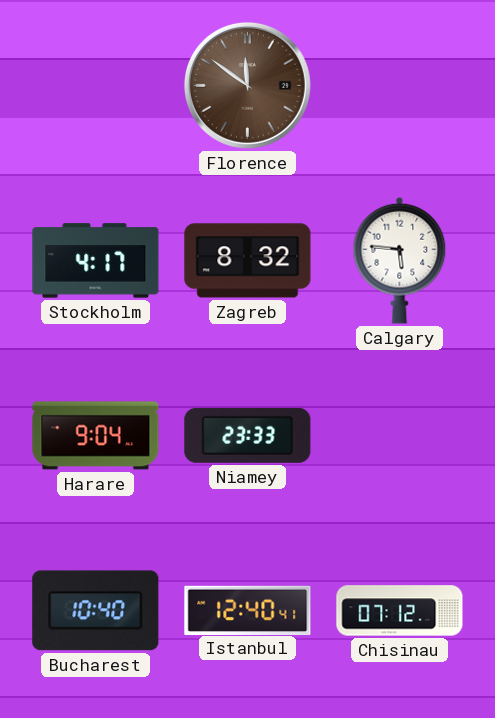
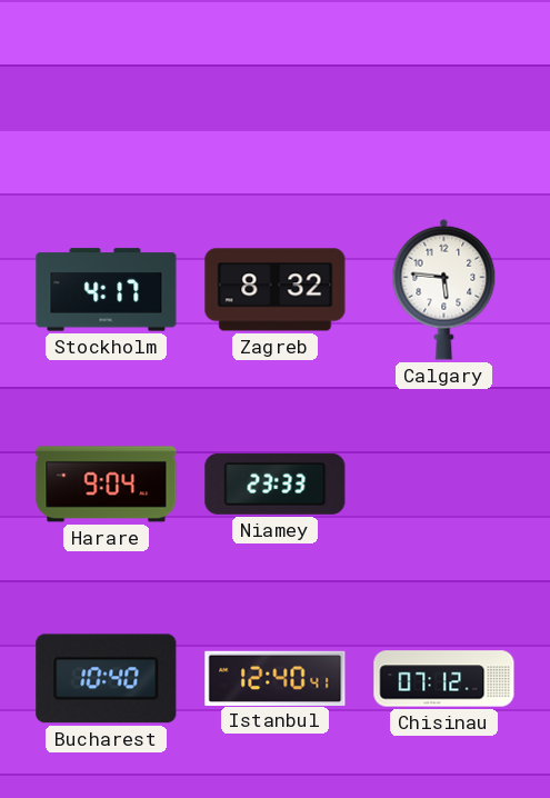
Florence: 11:51 -> none
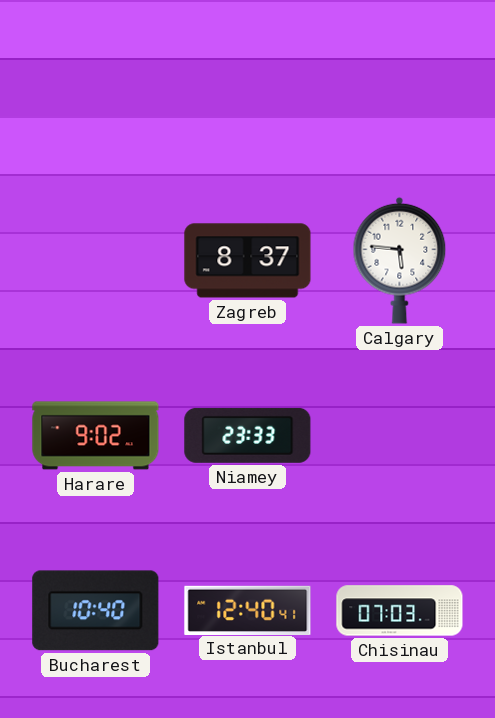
Stockholm: 4:17 -> none
Zagreb: 8:32 -> 8:37
Harare: 9:04 -> 9:02
Chisinau: 07:12 -> 07:03
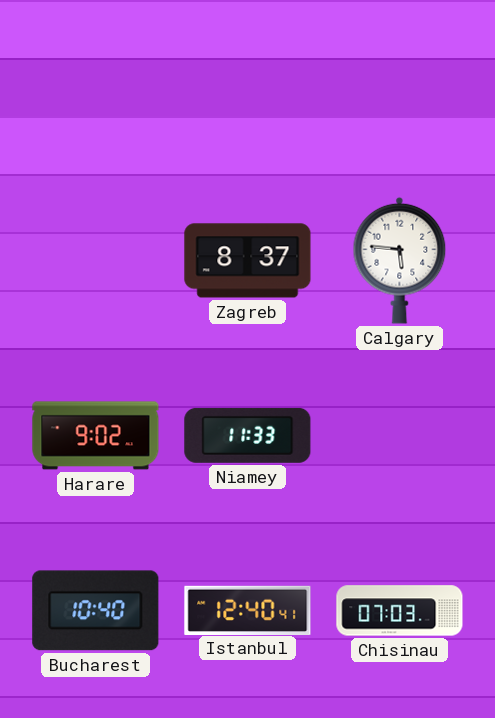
Niamey: 23:33 -> 11:33
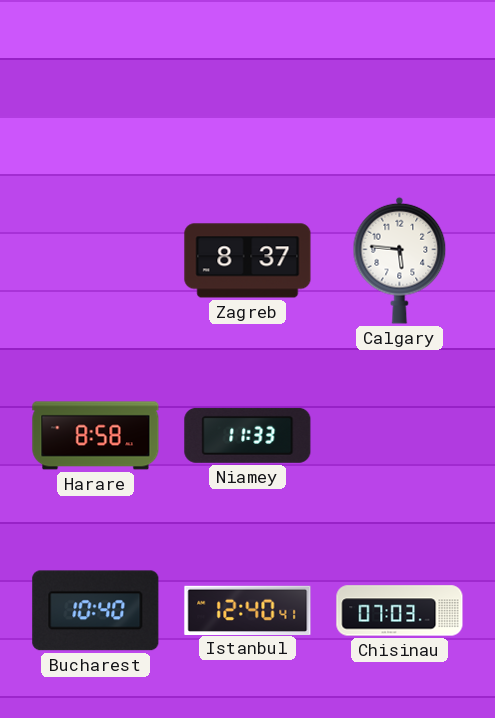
Harare: 9:02 -> 8:58
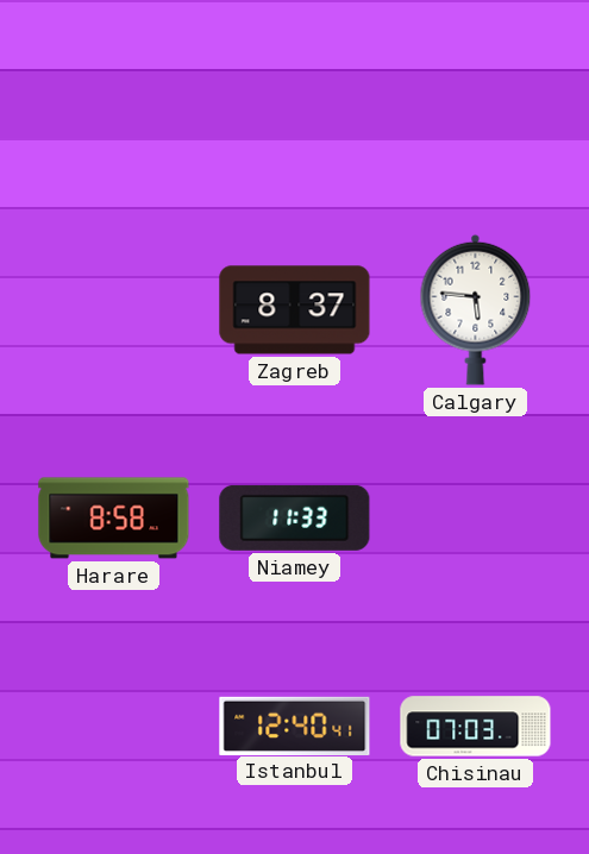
Bucharest: 10:40 -> none
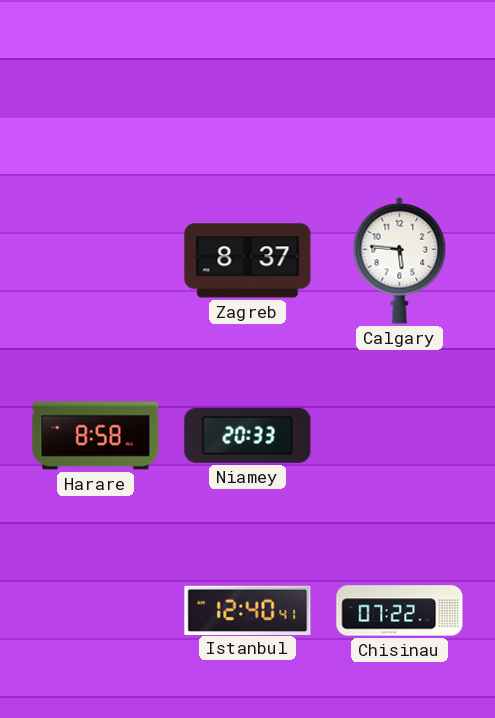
Niamey: 11:33 -> 20:33
Chisinau: 07:03 -> 07:22
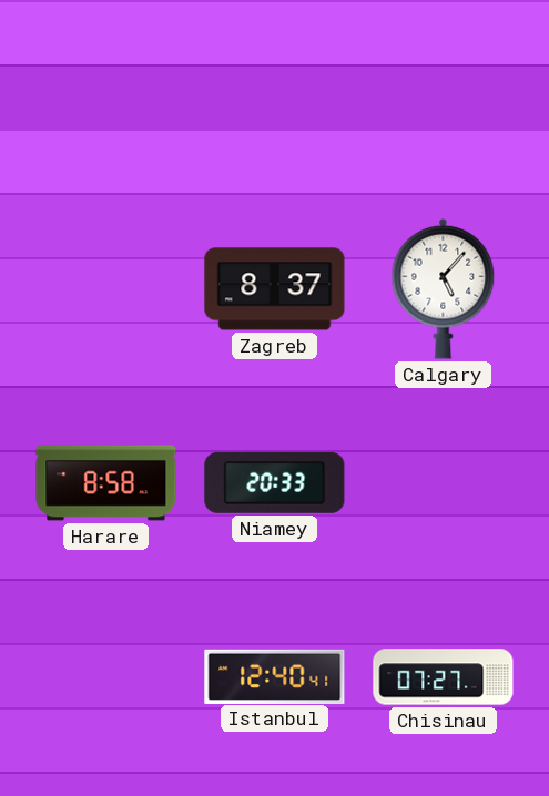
Calgary: 5:46 -> 5:07
Chisinau: 07:22 -> 07:27
